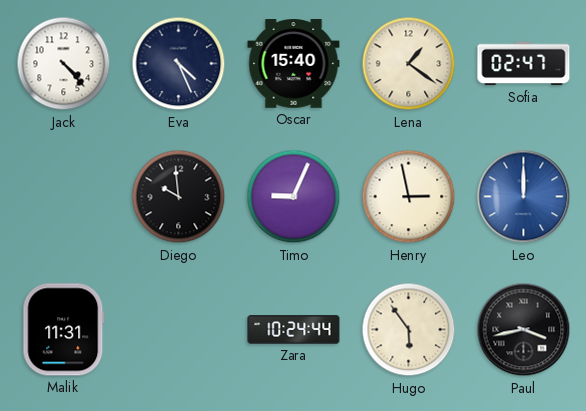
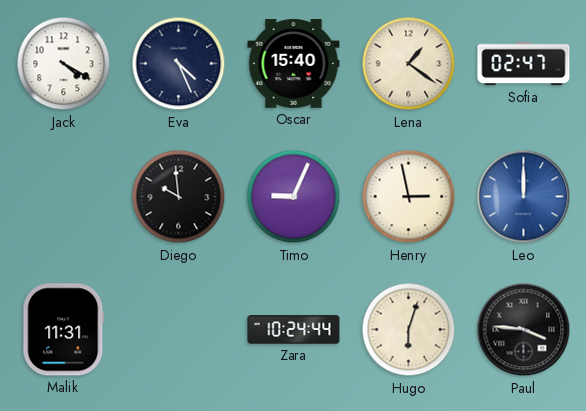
Jack: 4:23 -> 4:20
Hugo: 5:54 -> 6:03
Paul: 3:43 -> 3:46
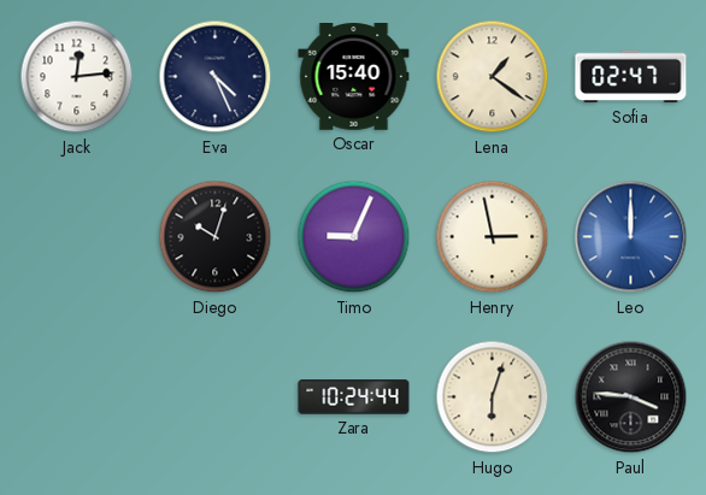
Jack: 4:20 -> 12:14
Diego: 9:59 -> 10:03
Malik: 11:31 -> none
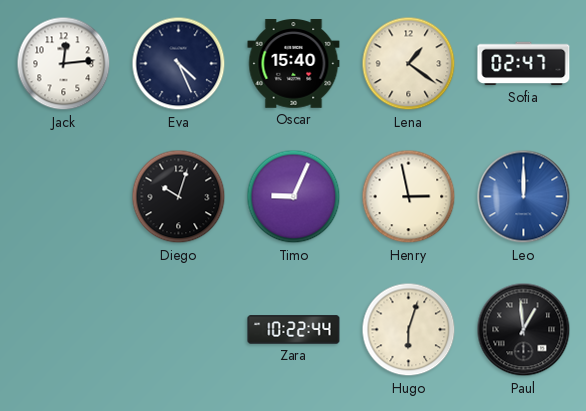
Zara: 10:24 -> 10:22
Paul: 3:46 -> 12:59
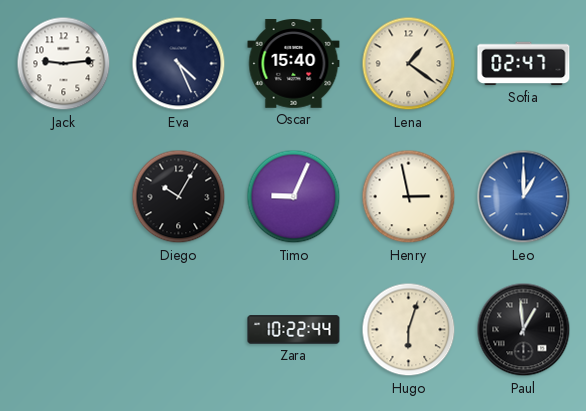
Jack: 12:14 -> 9:14
Diego: 10:03 -> 10:05
Leo: 12:00 -> 1:00
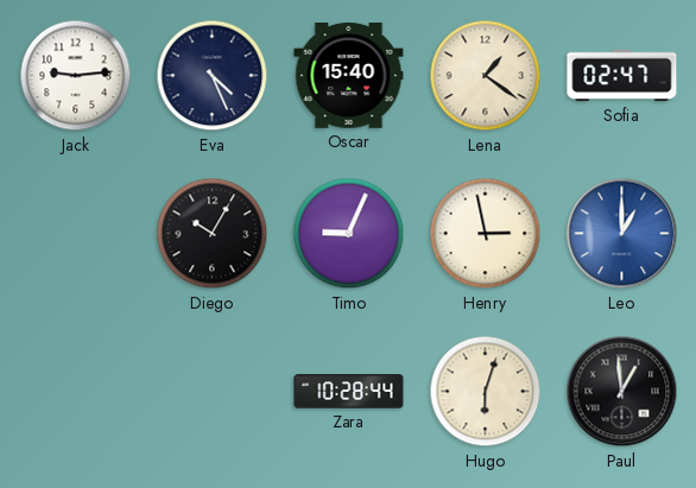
Zara: 10:22 -> 10:28
